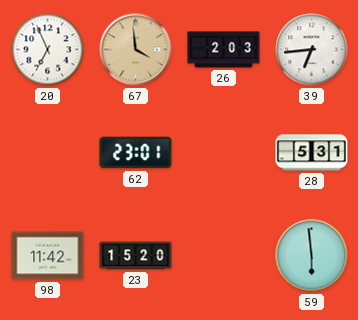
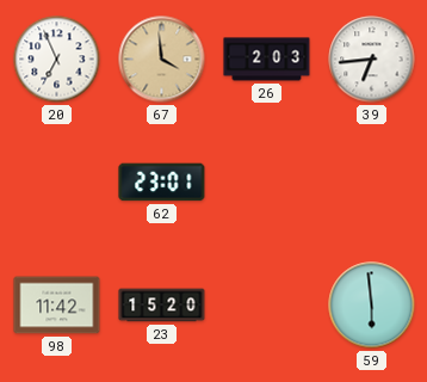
28: 5:31 -> none
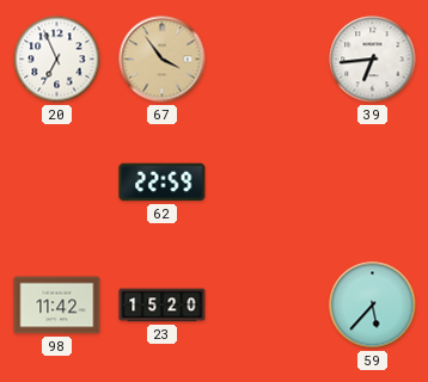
67: 3:59 -> 3:54
26: 2:03 -> none
62: 23:01 -> 22:59
59: 5:59 -> 5:37
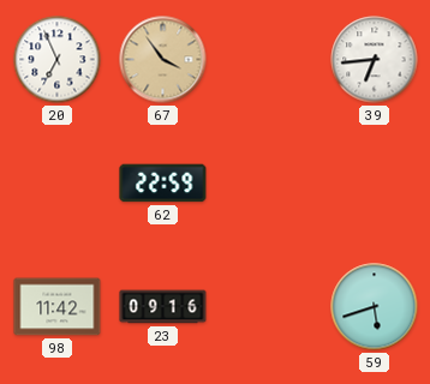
23: 15:20 -> 09:16
59: 5:37 -> 5:42
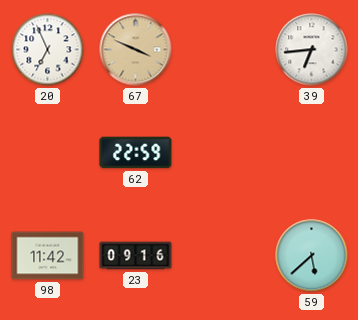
67: 3:54 -> 3:49
59: 5:42 -> 5:38
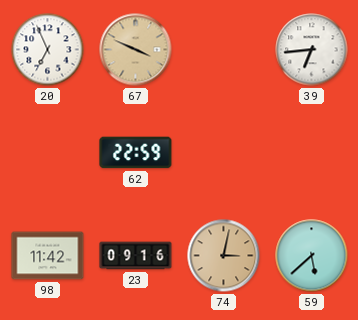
74: none -> 3:02
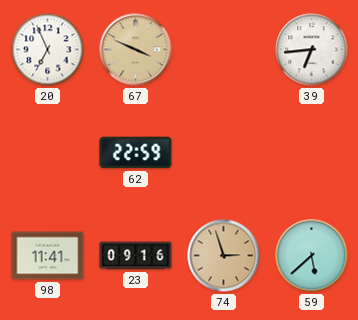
98: 11:42 -> 11:41
74: 3:02 -> 2:57
